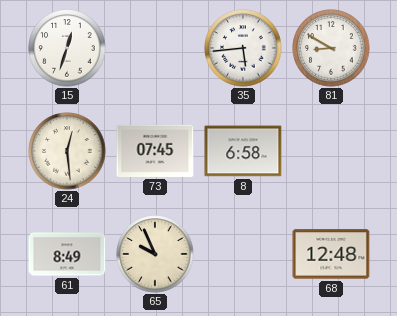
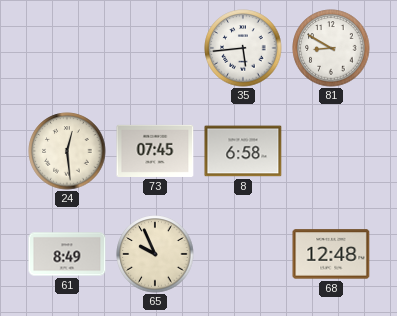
15: 12:33 -> none
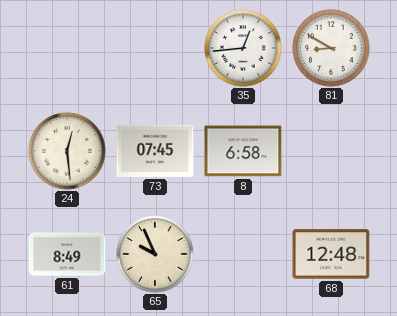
35: 5:44 -> 12:44
